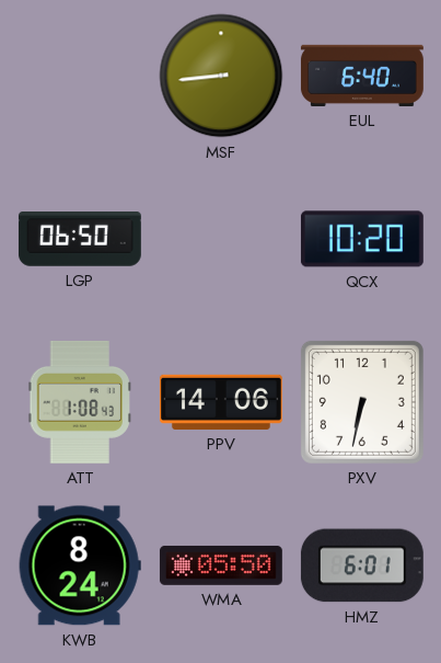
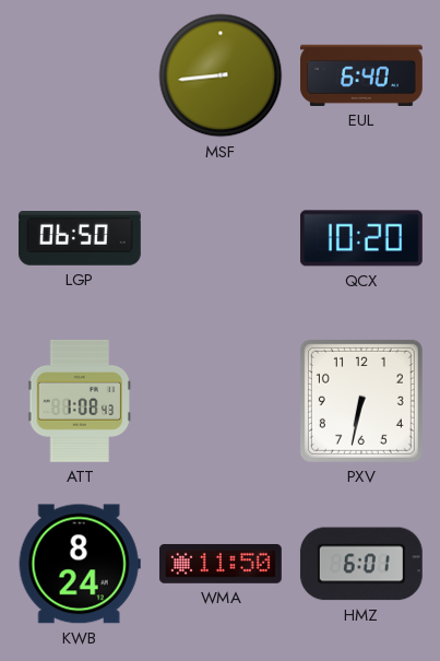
PPV: 14:06 -> none
WMA: 05:50 -> 11:50
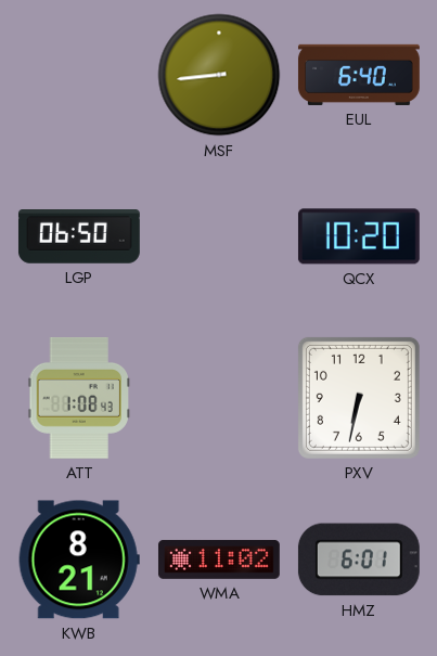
KWB: 8:24 -> 8:21
WMA: 11:50 -> 11:02
